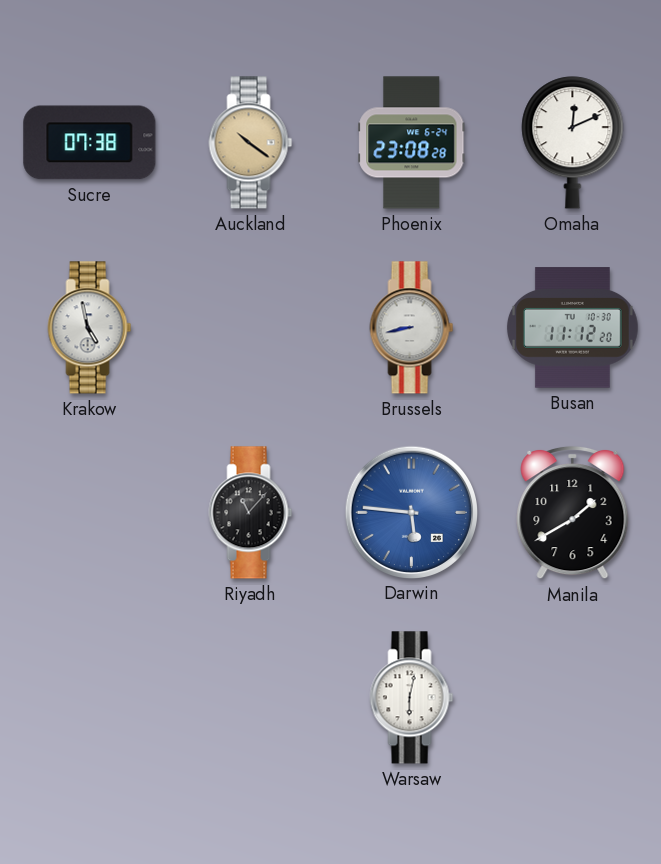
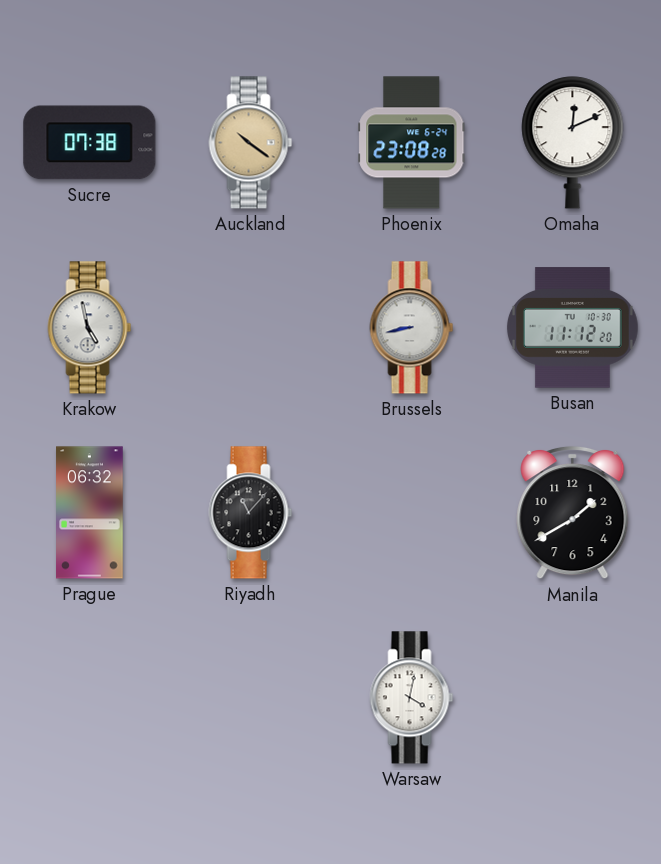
Prague: none -> 06:32
Darwin: 5:46 -> none
Warsaw: 6:02 -> 4:02
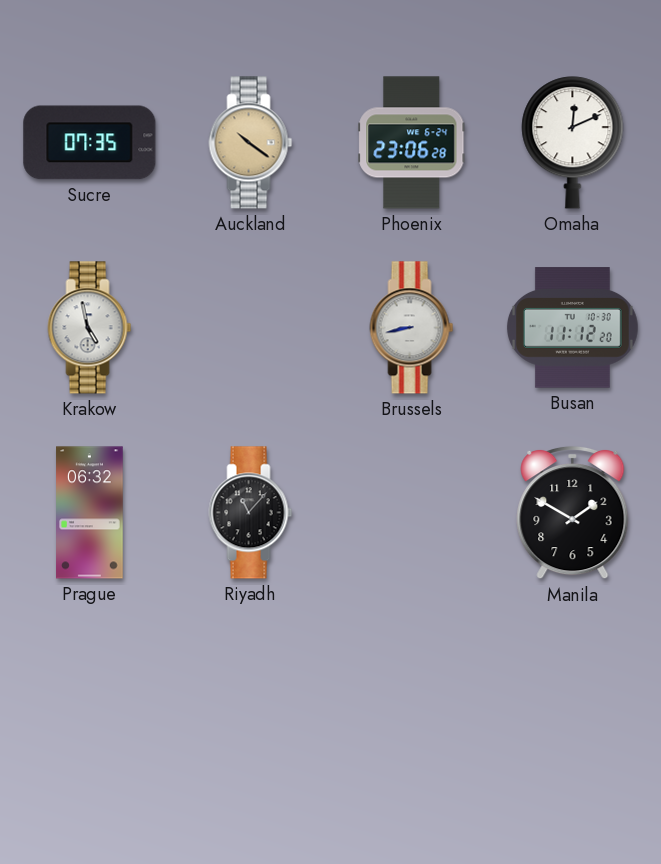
Sucre: 07:38 -> 07:35
Phoenix: 23:08 -> 23:06
Manila: 1:40 -> 1:50
Warsaw: 4:02 -> none
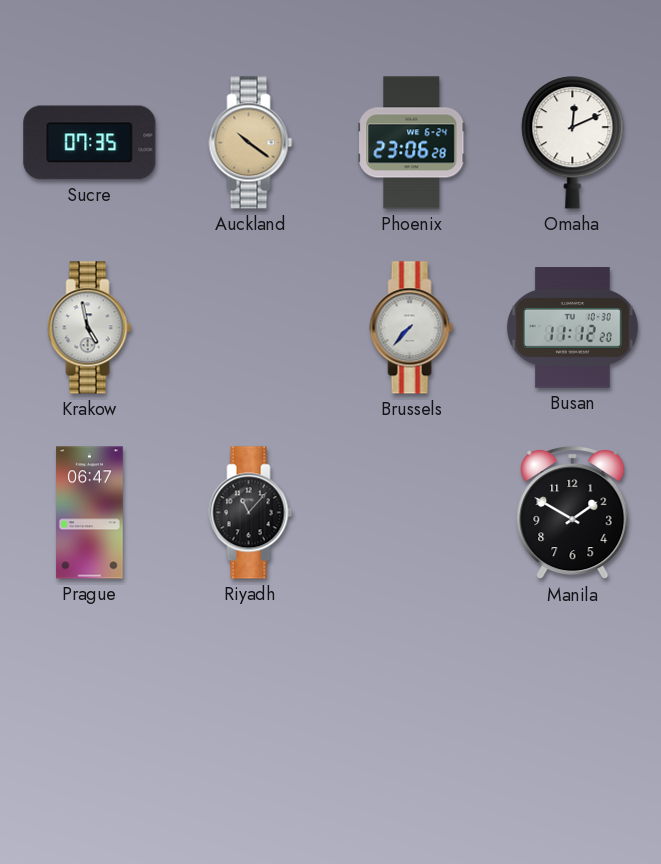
Brussels: 8:43 -> 7:37
Prague: 06:32 -> 06:47
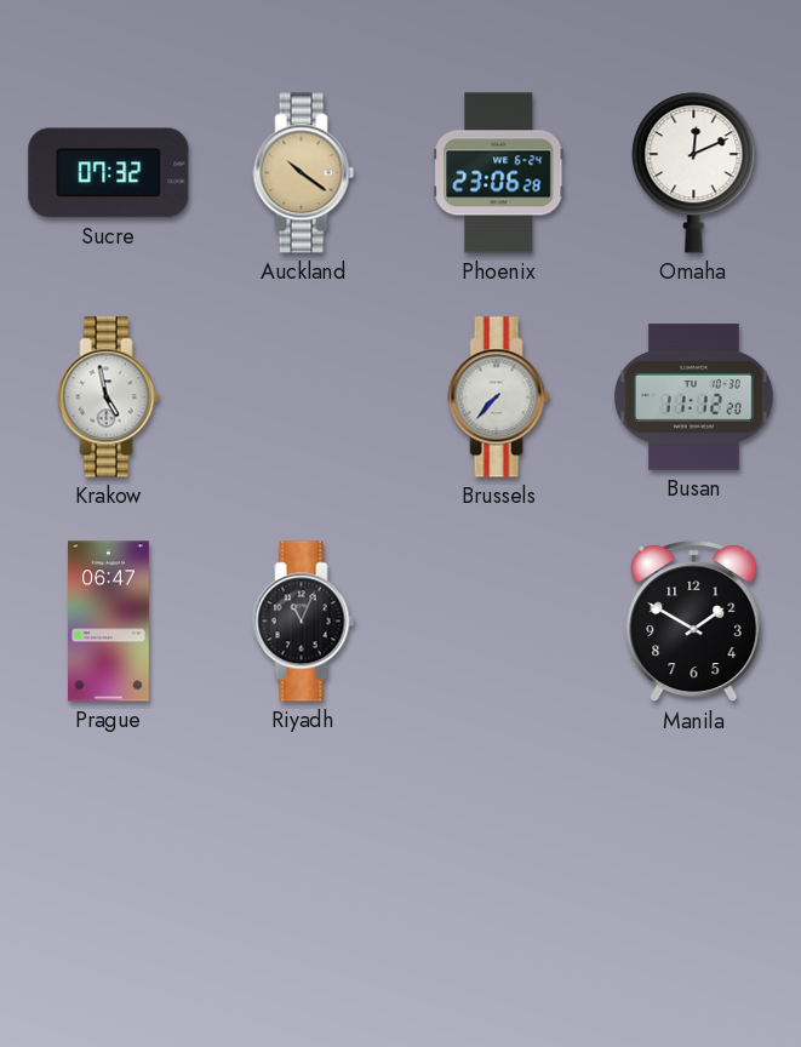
Sucre: 07:35 -> 07:32
Riyadh: 11:07 -> 11:04
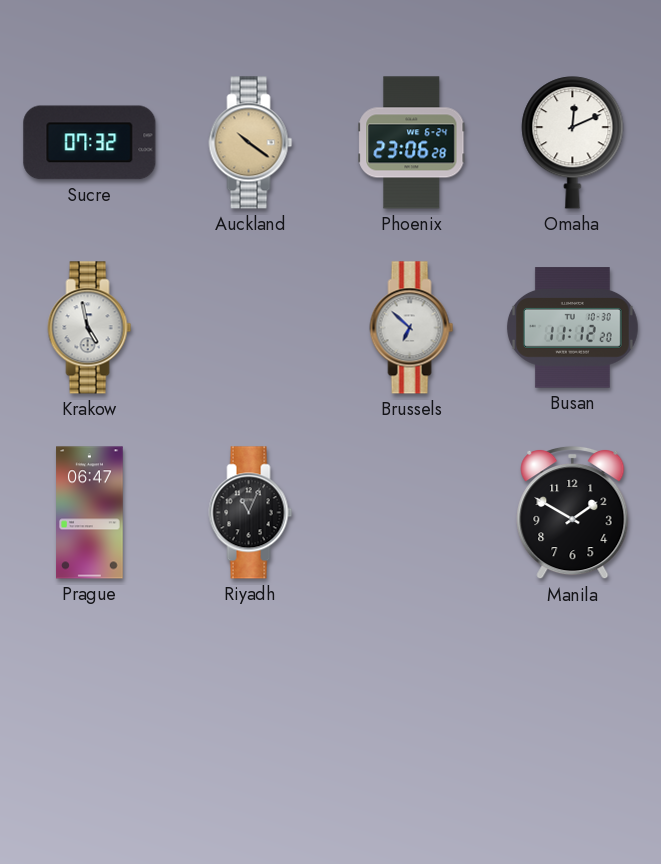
Brussels: 7:37 -> 6:52
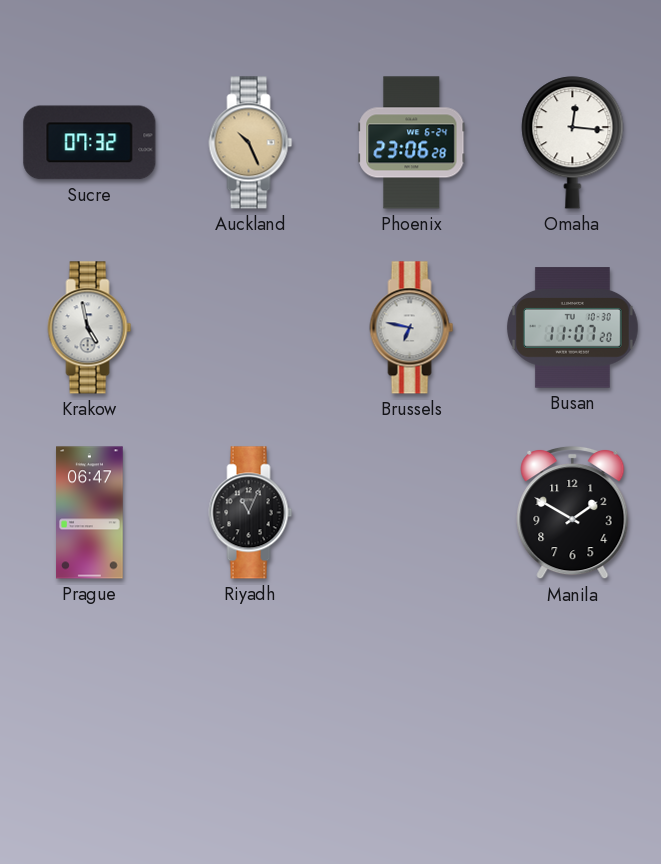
Auckland: 10:21 -> 10:26
Omaha: 12:11 -> 12:16
Brussels: 6:52 -> 6:47
Busan: 11:12 -> 11:07
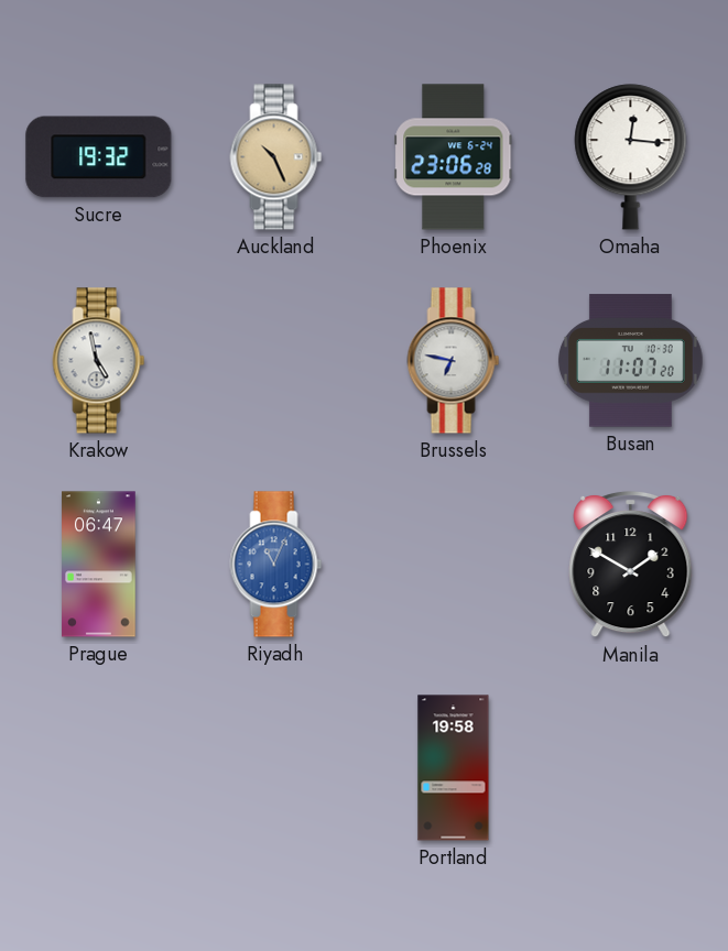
Sucre: 07:32 -> 19:32
Riyadh dial: black -> blue
Portland: none -> 19:58
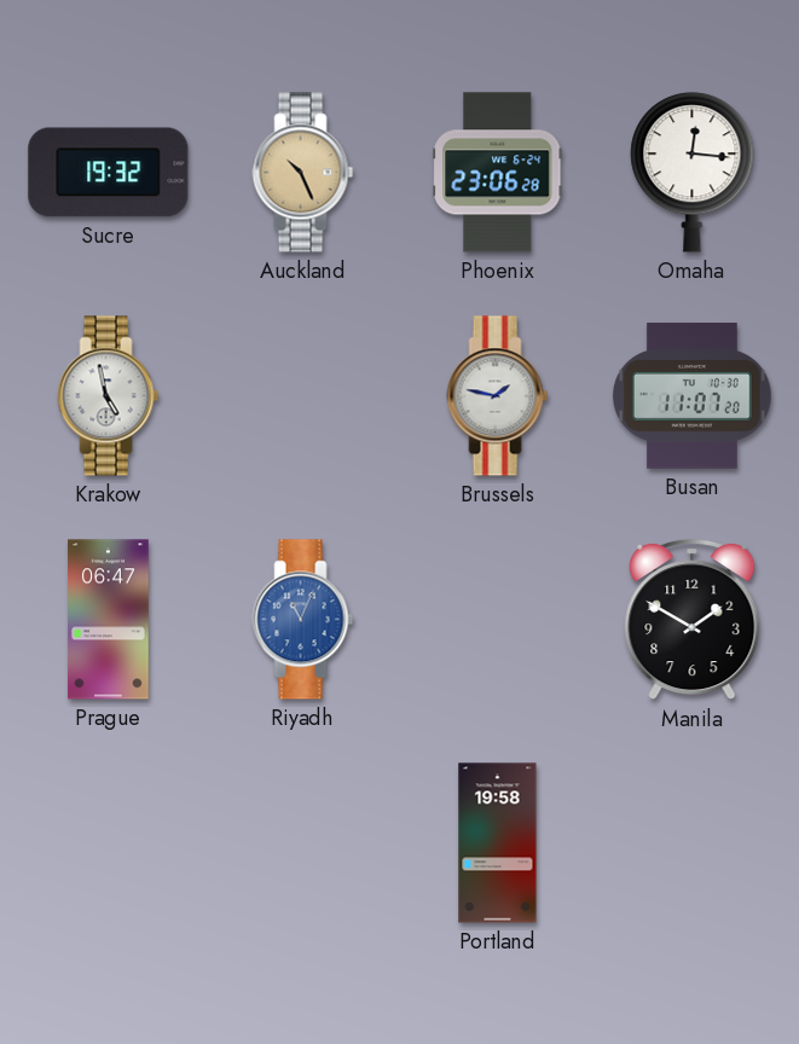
Brussels: 6:47 -> 1:47
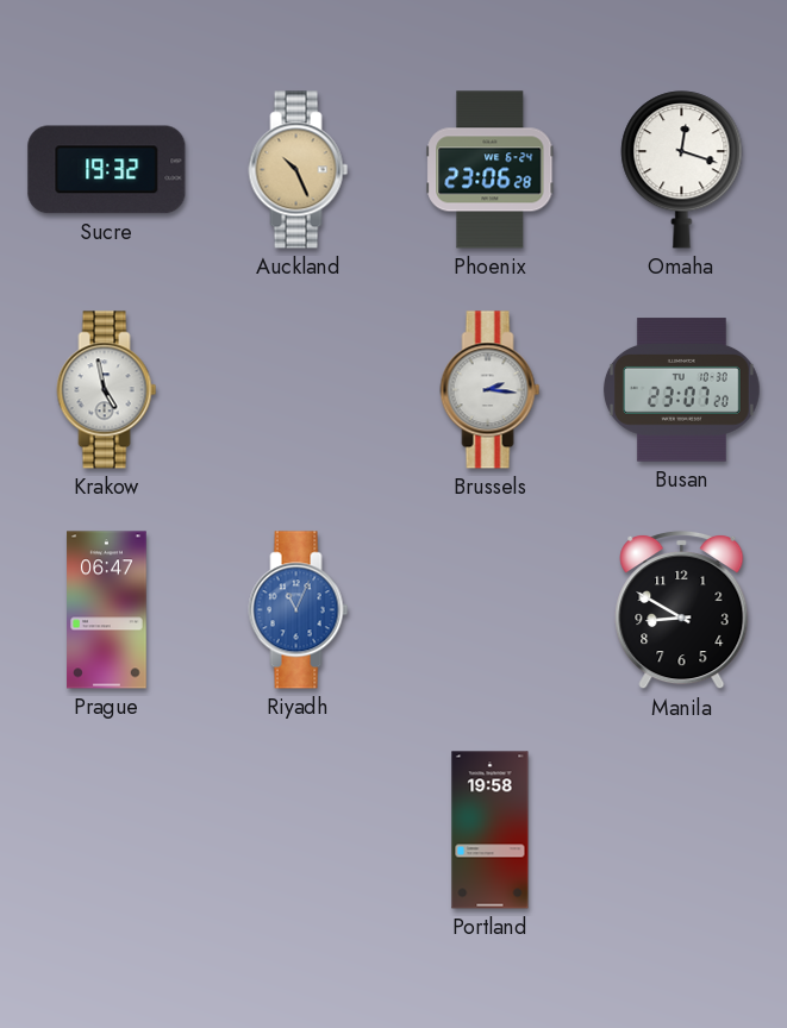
Omaha: 12:16 -> 12:18
Brussels: 1:47 -> 2:16
Busan: 11:07 -> 23:07
Manila: 1:50 -> 8:50
